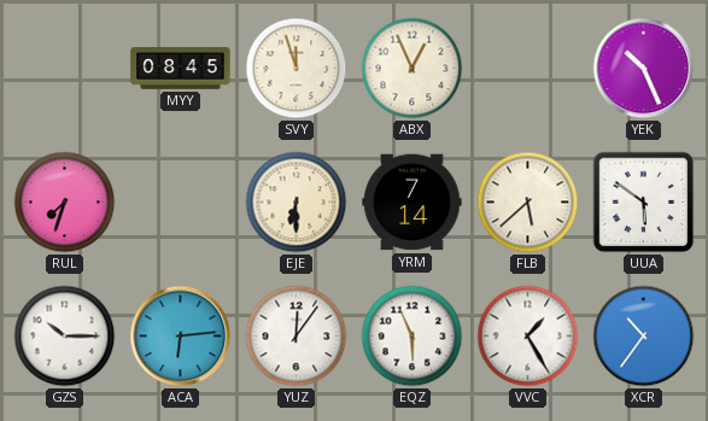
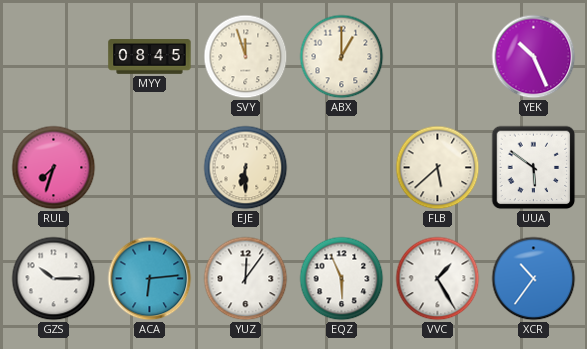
ABX: 12:56 -> 1:00
YRM: 7:14 -> none
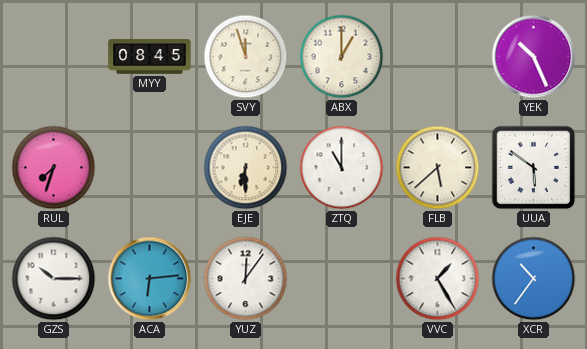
ZTQ: none -> 11:00
EQZ: 5:56 -> none
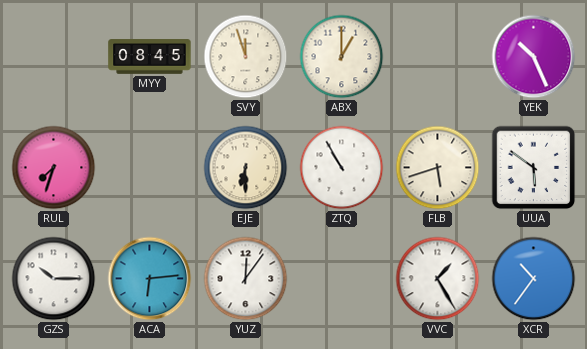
ZTQ: 11:00 -> 10:55
FLB: 5:38 -> 5:42
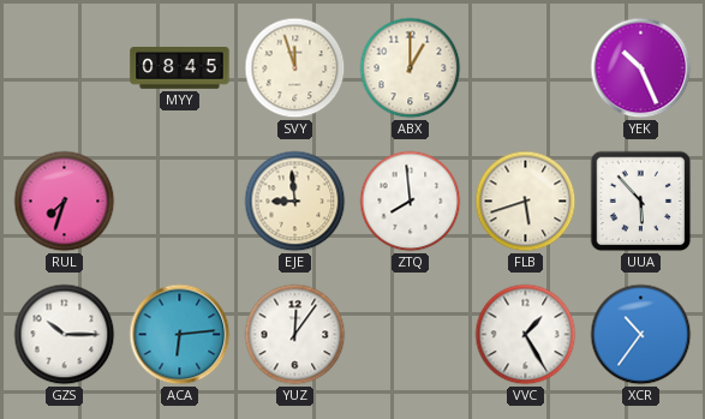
EJE: 6:30 -> 8:59
ZTQ: 10:55 -> 7:59
UUA: 5:51 -> 5:53
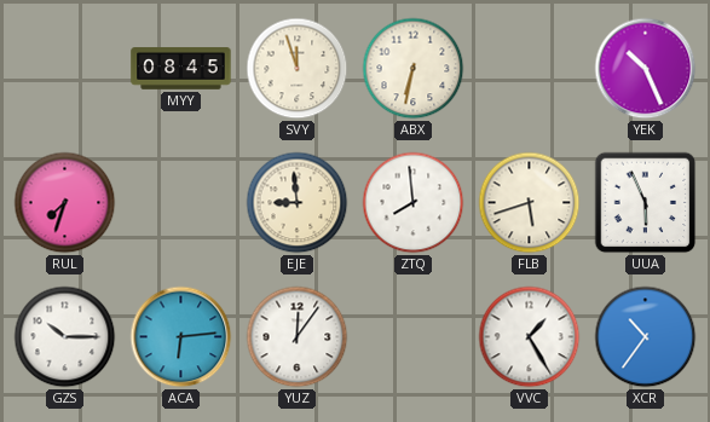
ABX: 1:00 -> 6:32
UUA: 5:53 -> 5:56
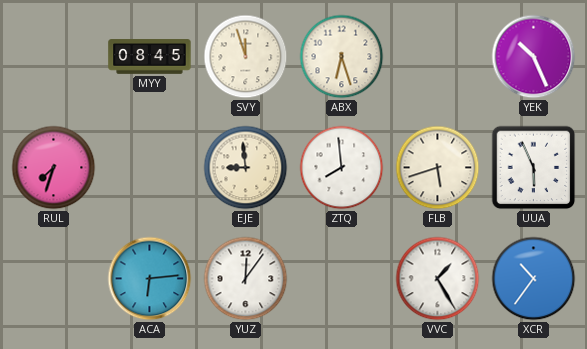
ABX: 6:32 -> 6:27
GZS: 10:15 -> none
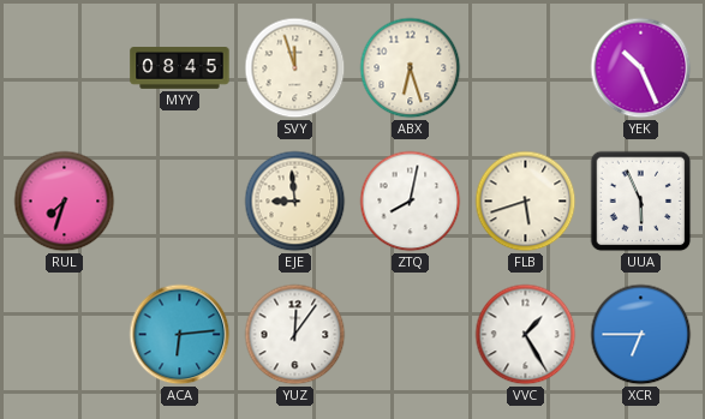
ZTQ: 7:59 -> 8:02
XCR: 10:36 -> 6:45
